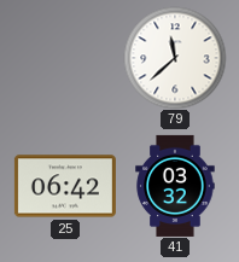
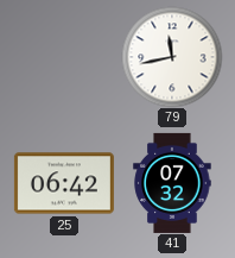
79: 11:38 -> 11:43
41: 03:32 -> 07:32
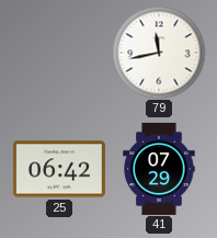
41: 07:32 -> 07:29
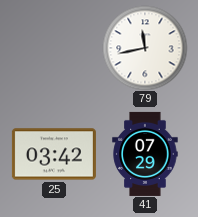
25: 06:42 -> 03:42
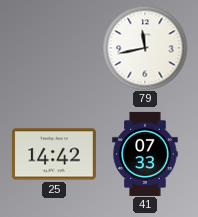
25: 03:42 -> 14:42
41: 07:29 -> 07:33
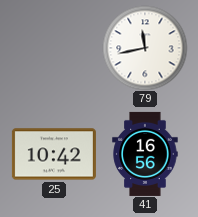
25: 14:42 -> 10:42
41: 07:33 -> 16:56
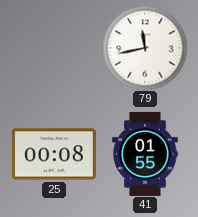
25: 10:42 -> 00:08
41: 16:56 -> 01:55
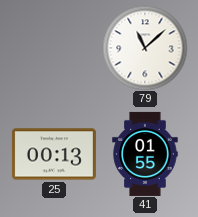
79: 11:43 -> 11:08
25: 00:08 -> 00:13
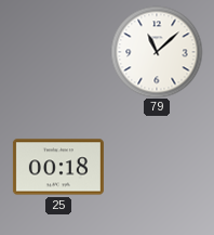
25: 00:13 -> 00:18
41: 01:55 -> none
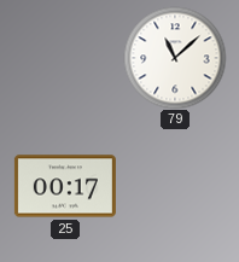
25: 00:18 -> 00:17
